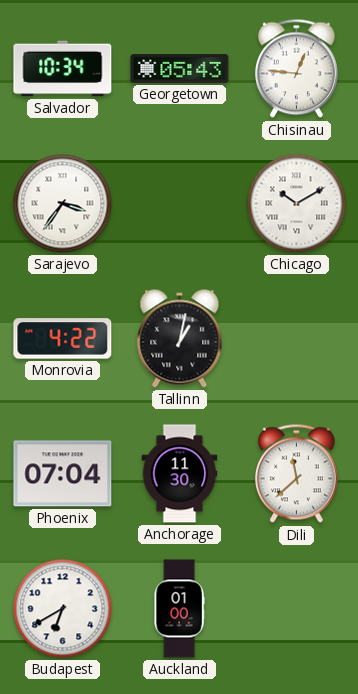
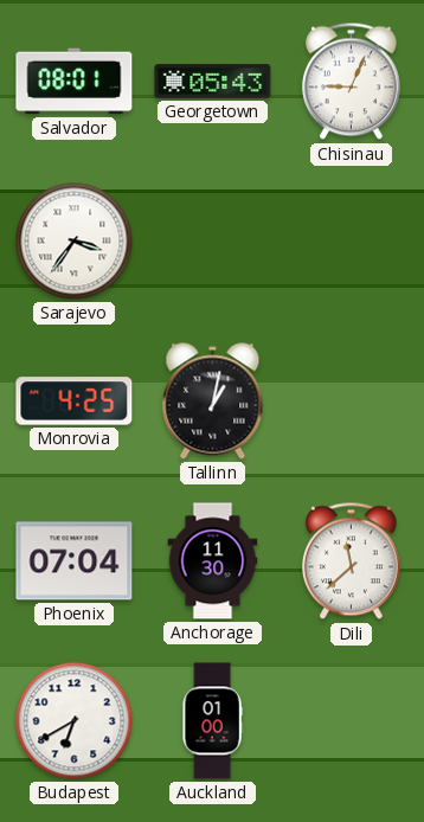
Salvador: 10:34 -> 08:01
Chisinau: 12:46 -> 9:04
Chicago: 10:10 -> none
Monrovia: 4:22 -> 4:25
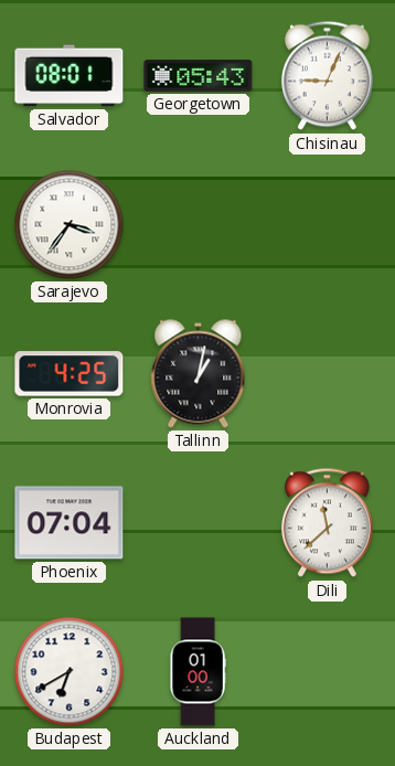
Anchorage: 11:30 -> none
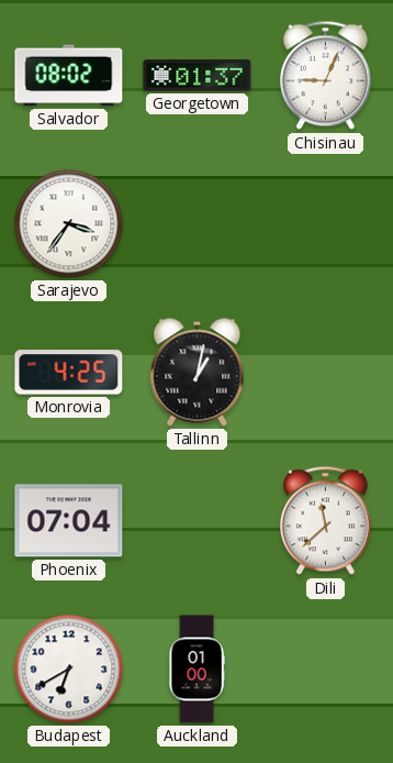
Salvador: 08:01 -> 08:02
Georgetown: 05:43 -> 01:37
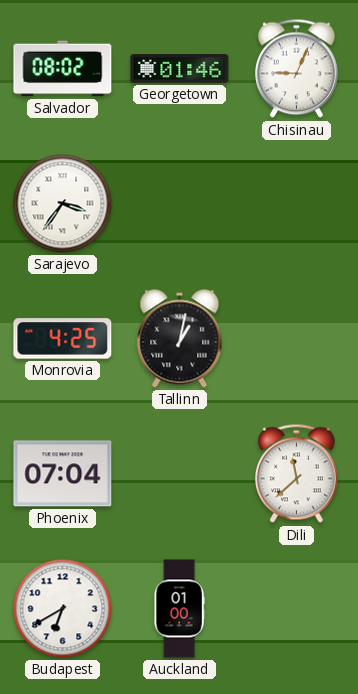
Georgetown: 01:37 -> 01:46
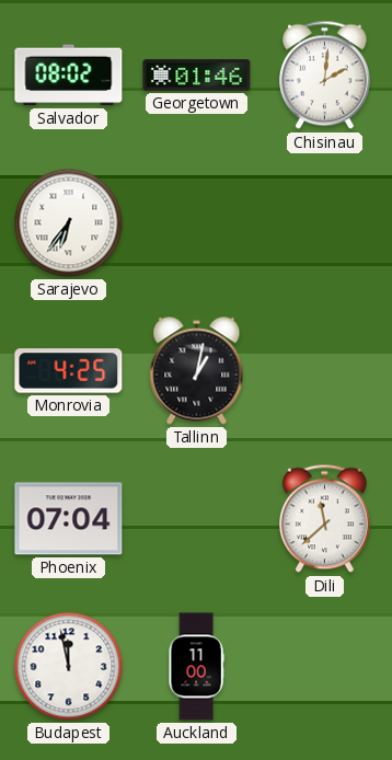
Chisinau: 9:04 -> 2:01
Sarajevo: 3:36 -> 6:36
Budapest: 6:40 -> 11:58
Auckland: 01:00 -> 11:00
